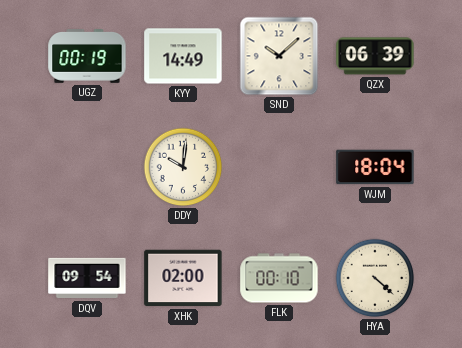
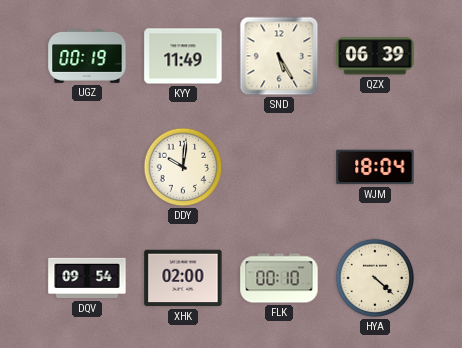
KYY: 14:49 -> 11:49
SND: 10:08 -> 5:25
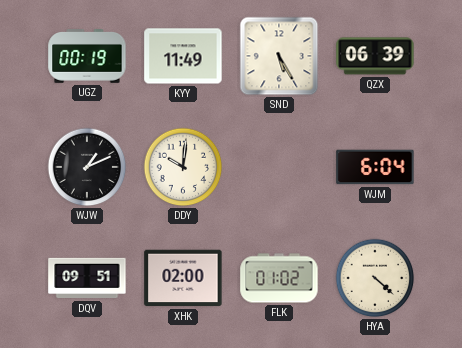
WJW: none -> 1:11
WJM: 18:04 -> 6:04
DQV: 09:54 -> 09:51
FLK: 00:10 -> 01:02
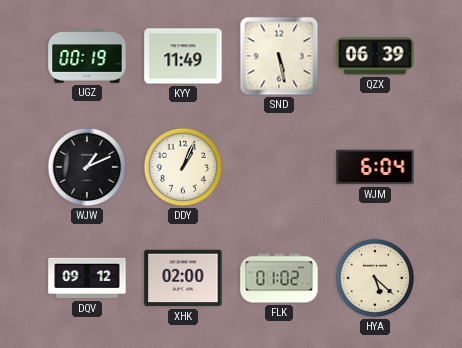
SND: 5:25 -> 5:28
DDY: 10:01 -> 1:04
DQV: 09:51 -> 09:12
HYA: 4:22 -> 5:22
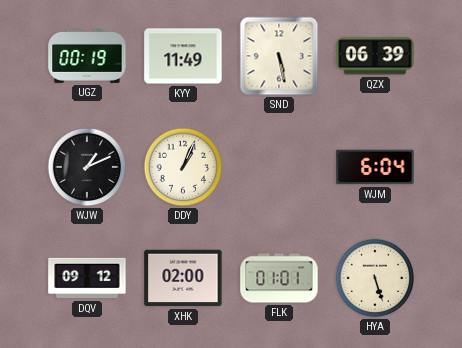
FLK: 01:02 -> 01:01
HYA: 5:22 -> 5:27
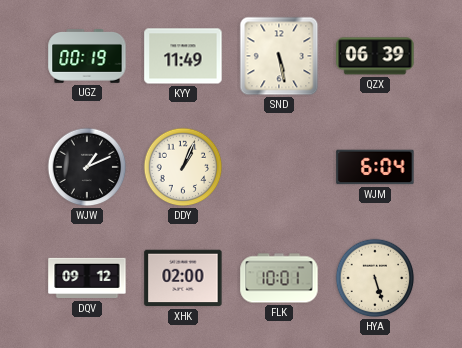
FLK: 01:01 -> 10:01
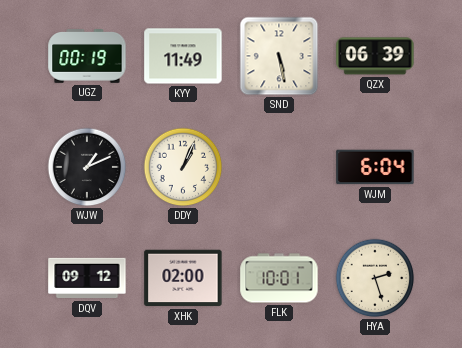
HYA: 5:27 -> 2:27
